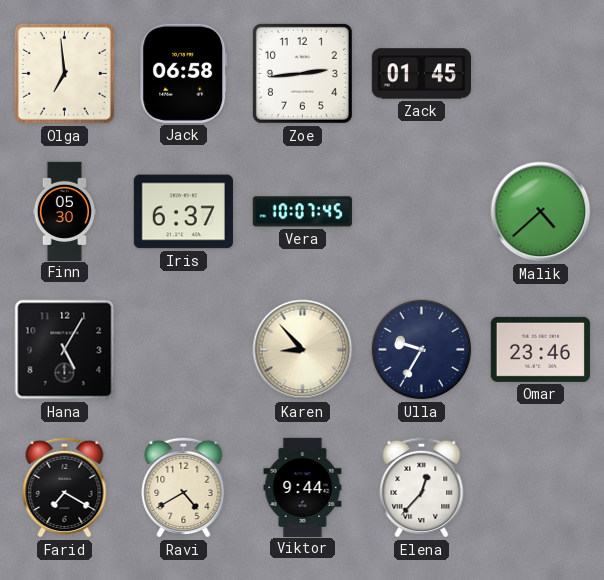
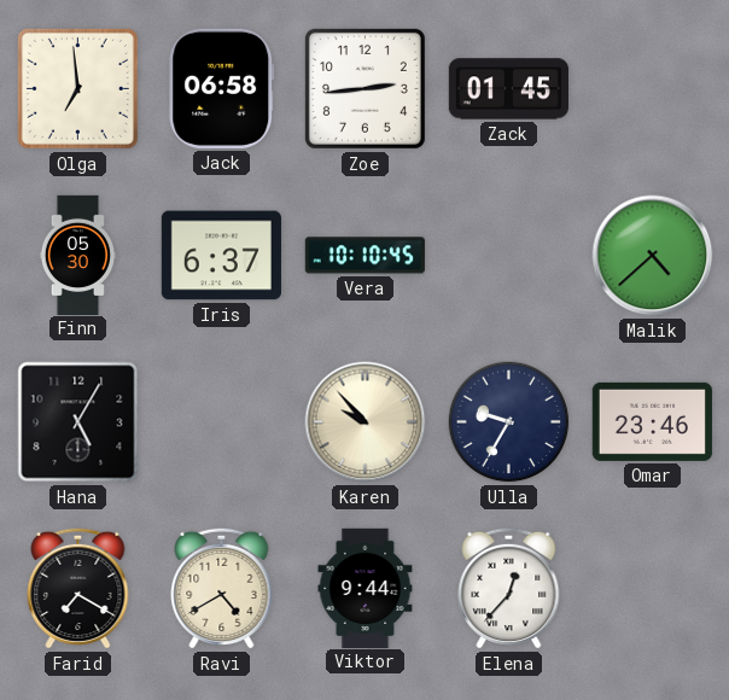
Vera: 10:07 -> 10:10
Karen: 8:53 -> 9:53
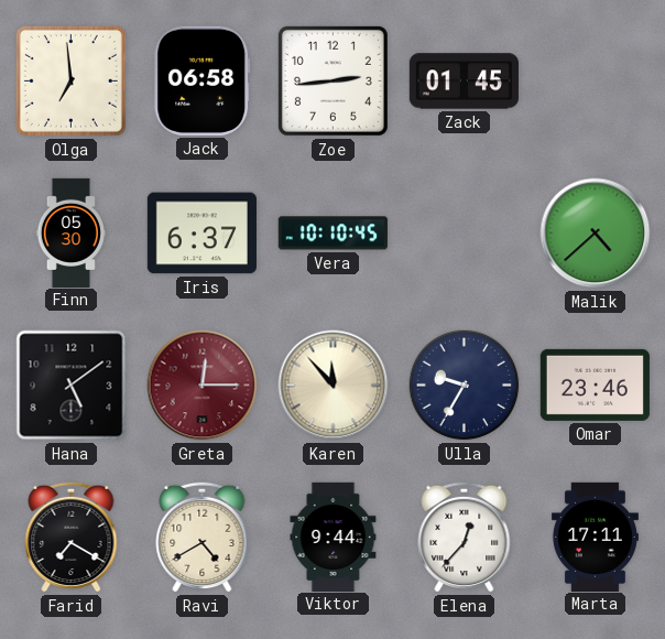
Hana: 5:05 -> 5:09
Greta: none -> 12:15
Karen: 9:53 -> 11:53
Marta: none -> 17:11
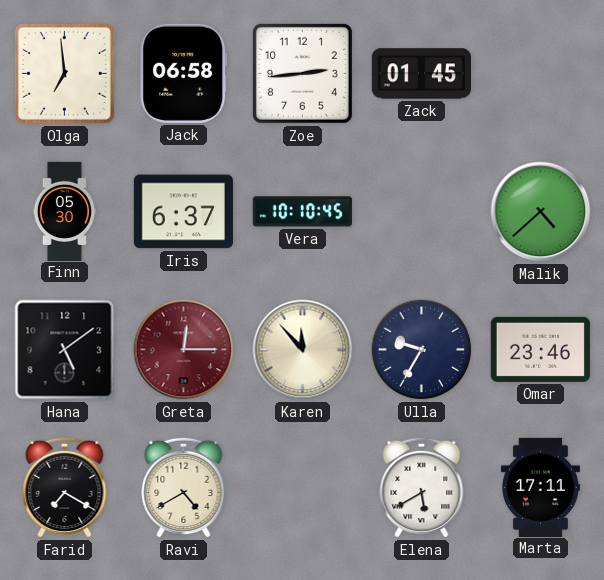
Viktor: 9:44 -> none
Elena: 12:37 -> 5:40
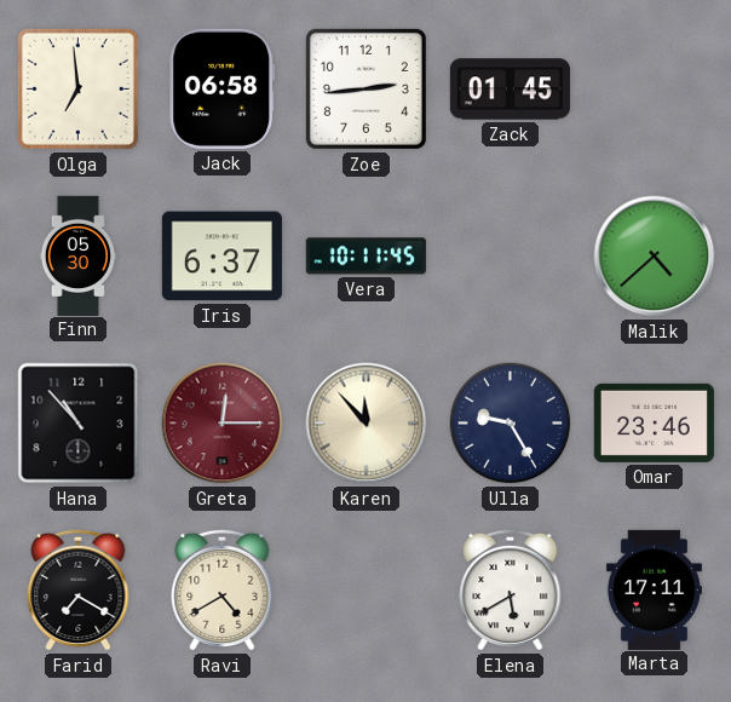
Vera: 10:10 -> 10:11
Hana: 5:09 -> 10:53
Ulla: 9:35 -> 9:25
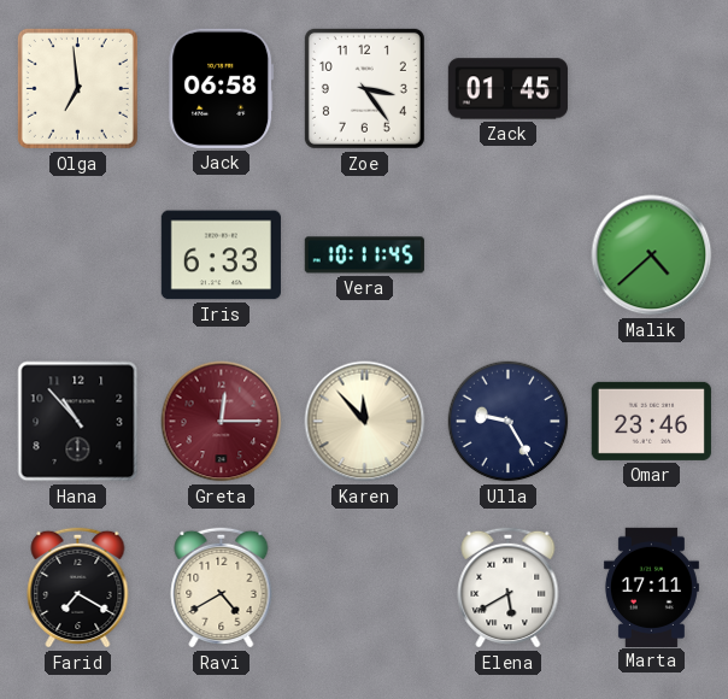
Zoe: 2:44 -> 3:24
Finn: 05:30 -> none
Iris: 6:37 -> 6:33
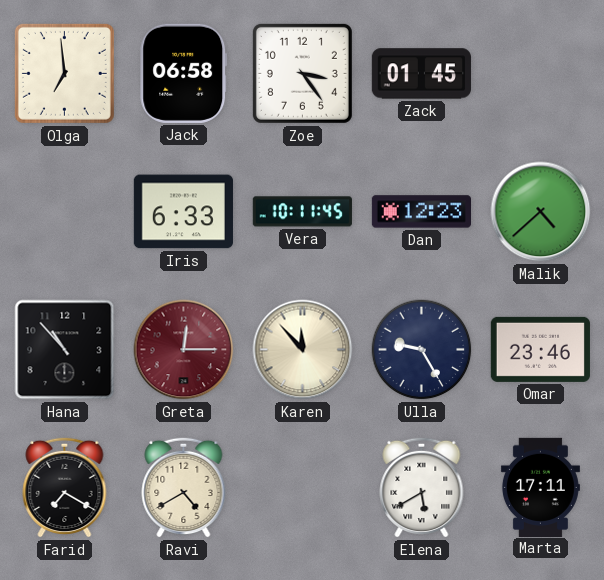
Dan: none -> 12:23
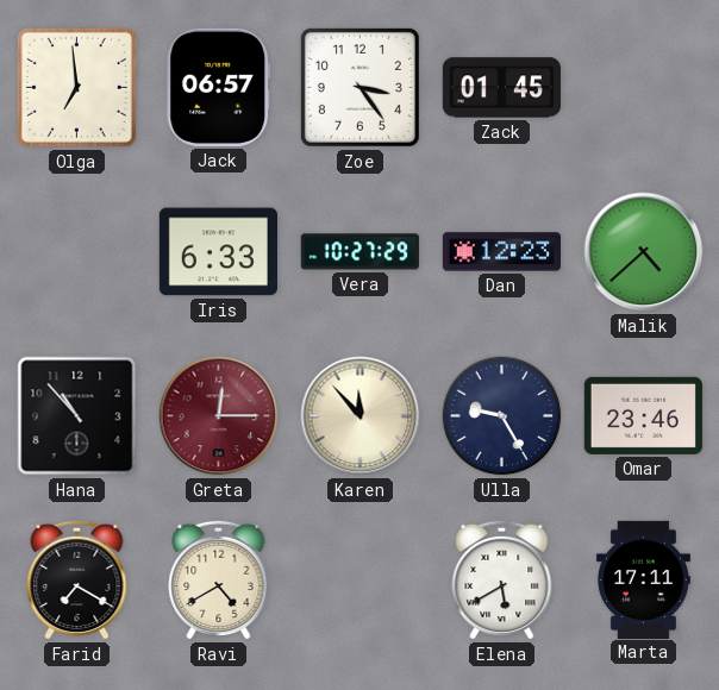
Jack: 06:58 -> 06:57
Vera: 10:11 -> 10:27
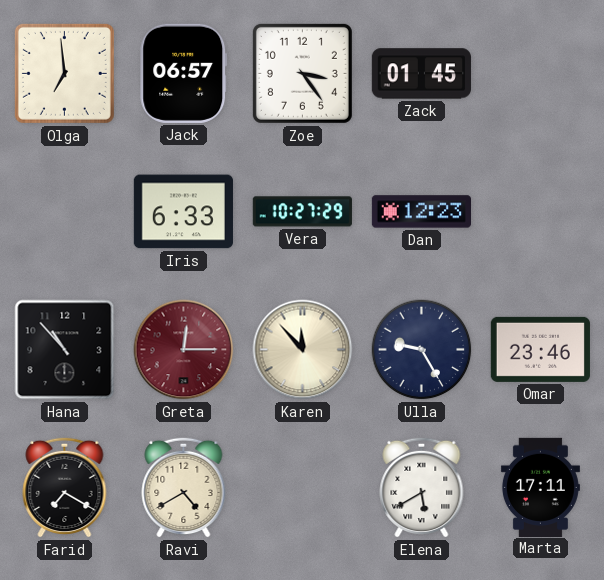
Malik: 4:38 -> none
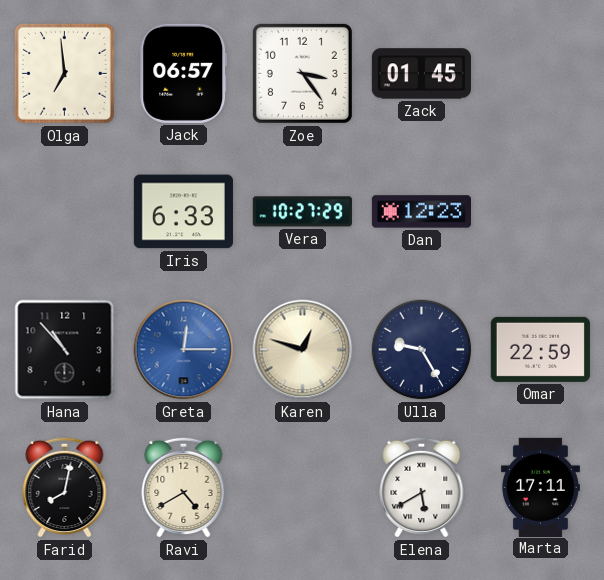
Greta dial: burgundy -> blue
Karen: 11:53 -> 12:48
Omar: 23:46 -> 22:59
Farid: 7:20 -> 8:02
